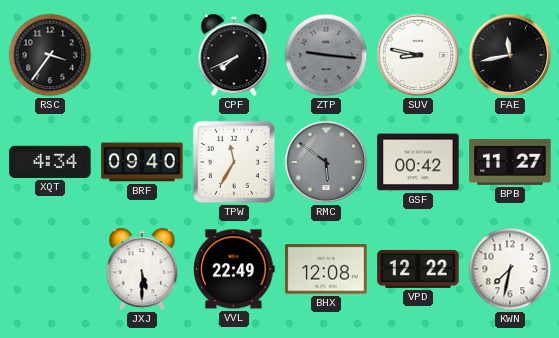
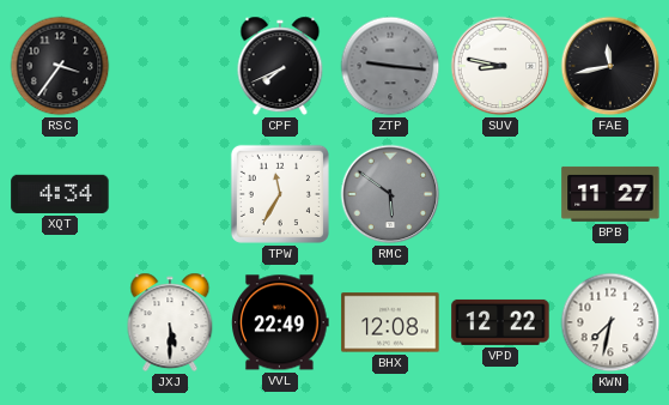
BRF: 09:40 -> none
GSF: 00:42 -> none
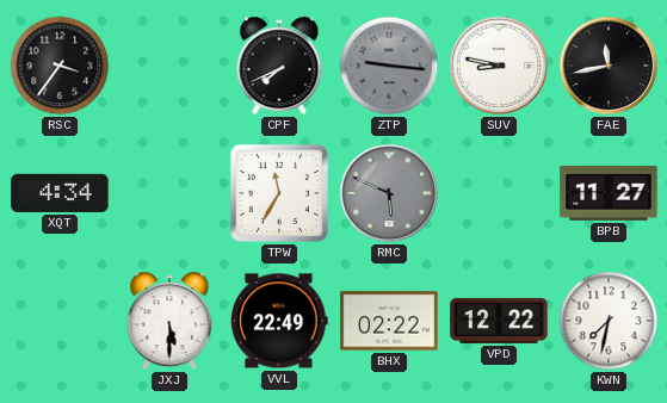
RMC: 5:51 -> 5:49
BHX: 12:08 -> 02:22
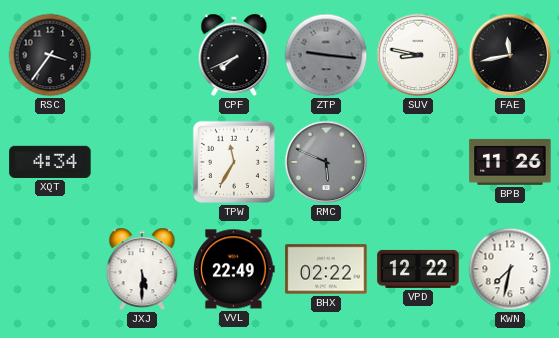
BPB: 11:27 -> 11:26
